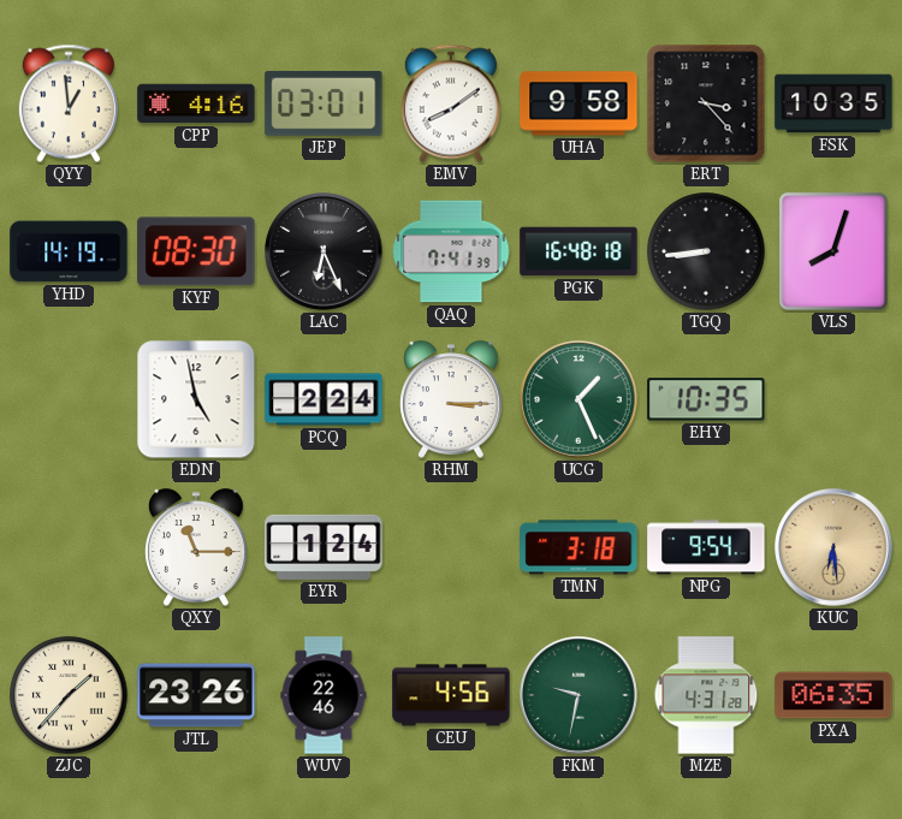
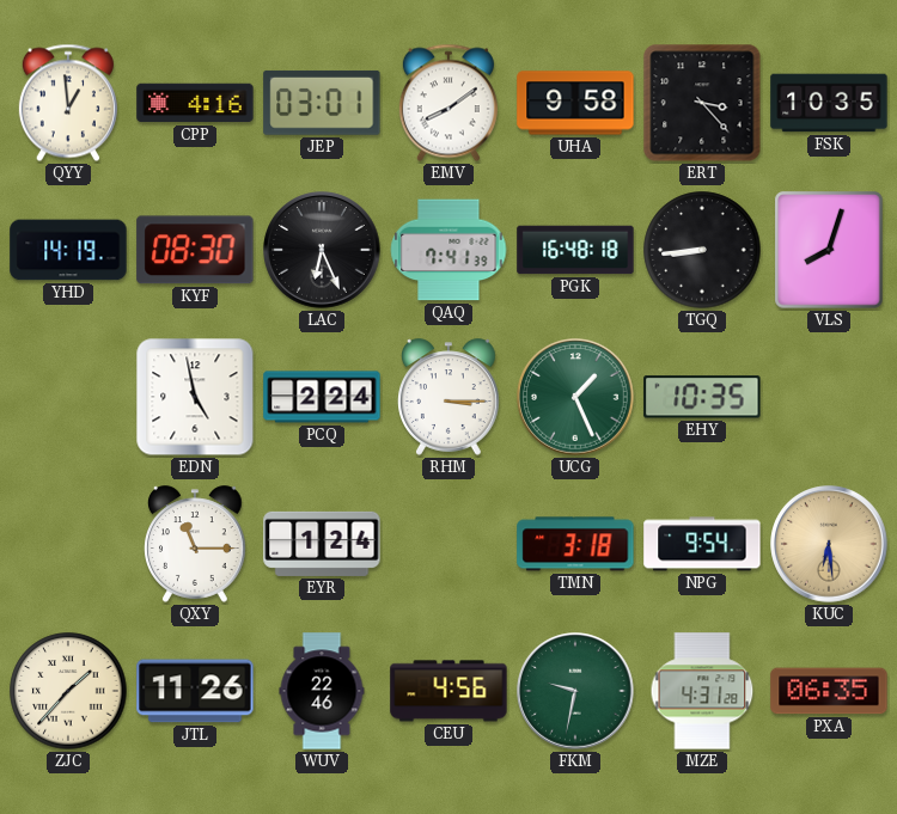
JTL: 23:26 -> 11:26
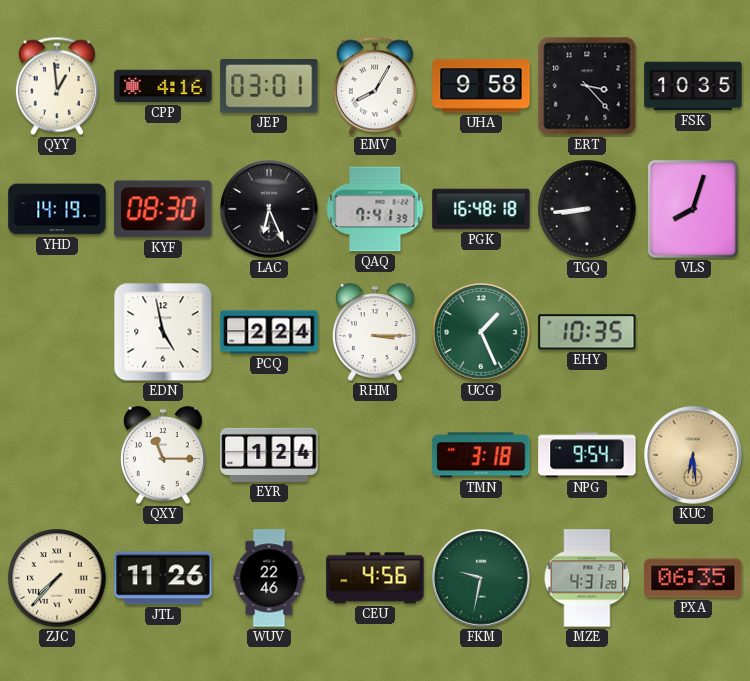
EMV: 8:09 -> 8:05
ZJC: 1:37 -> 7:37
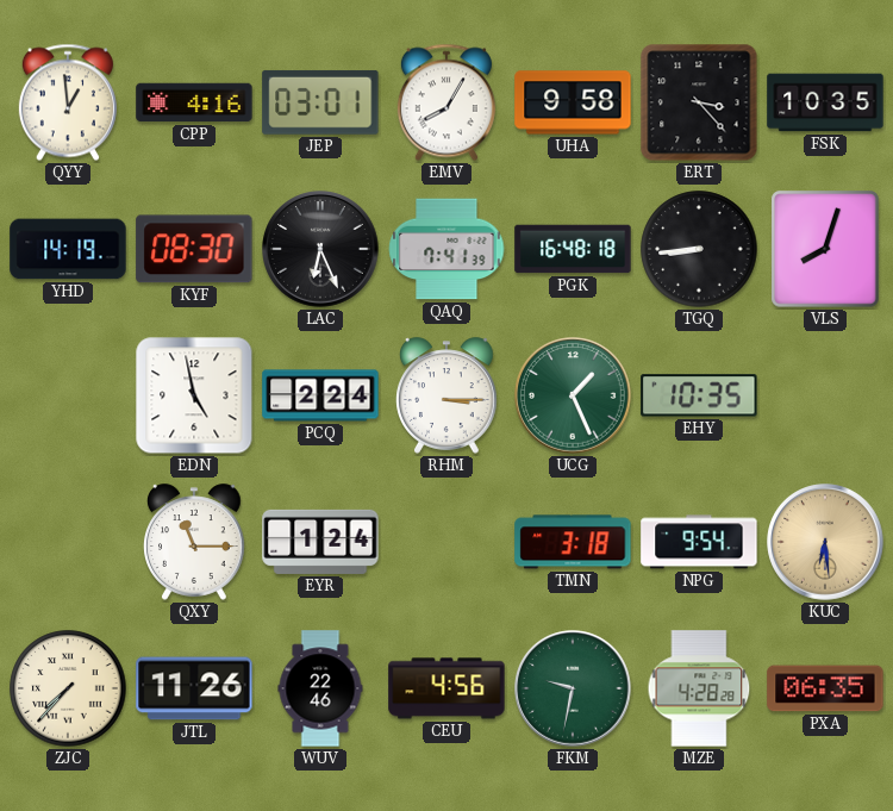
MZE: 4:31 -> 4:28
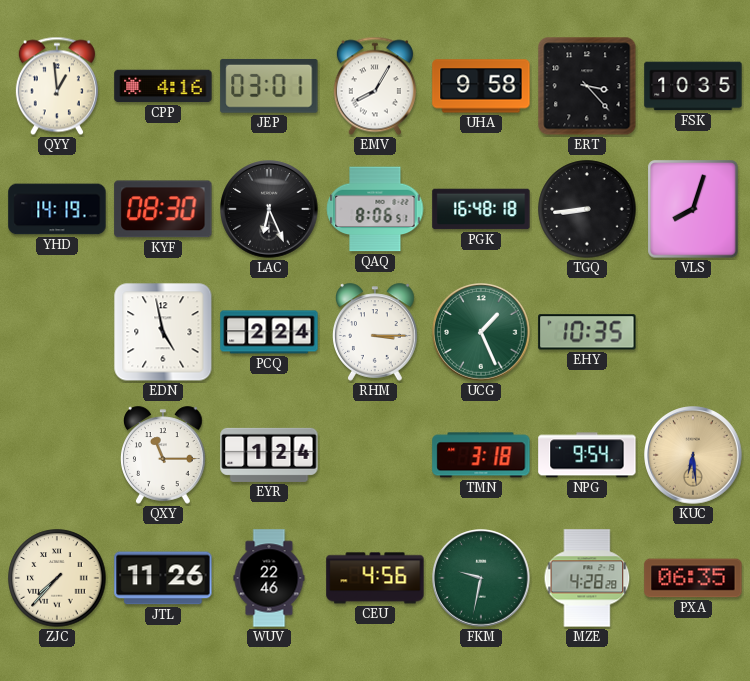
QAQ: 7:41 -> 8:06
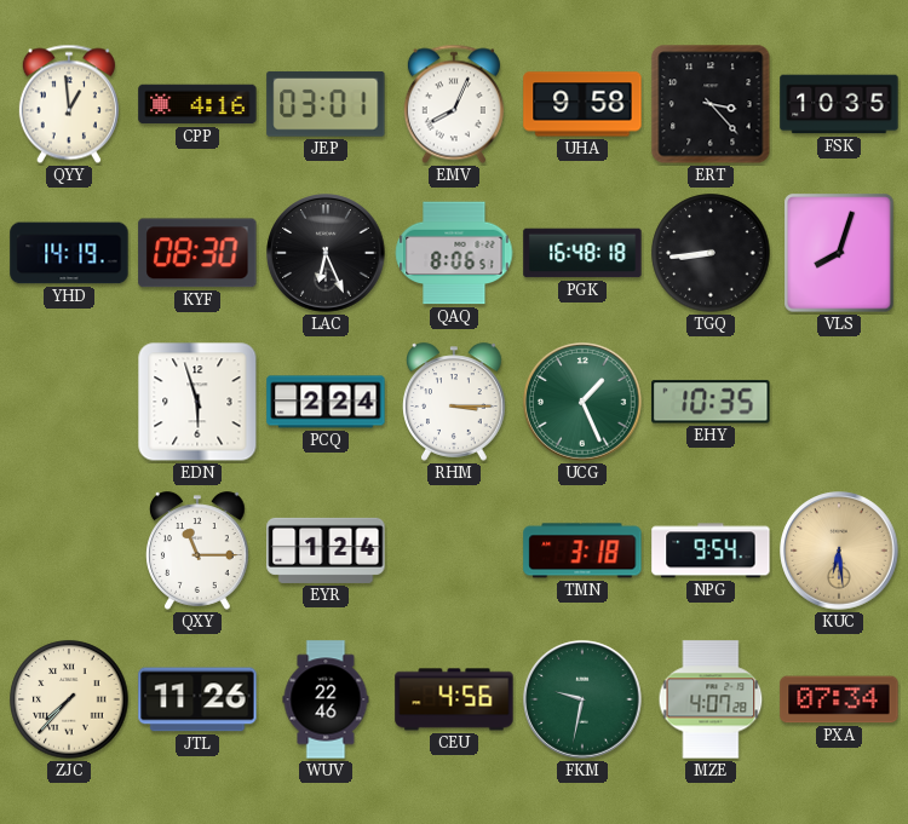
EMV: 8:05 -> 8:04
EDN: 4:58 -> 5:57
MZE: 4:28 -> 4:07
PXA: 06:35 -> 07:34
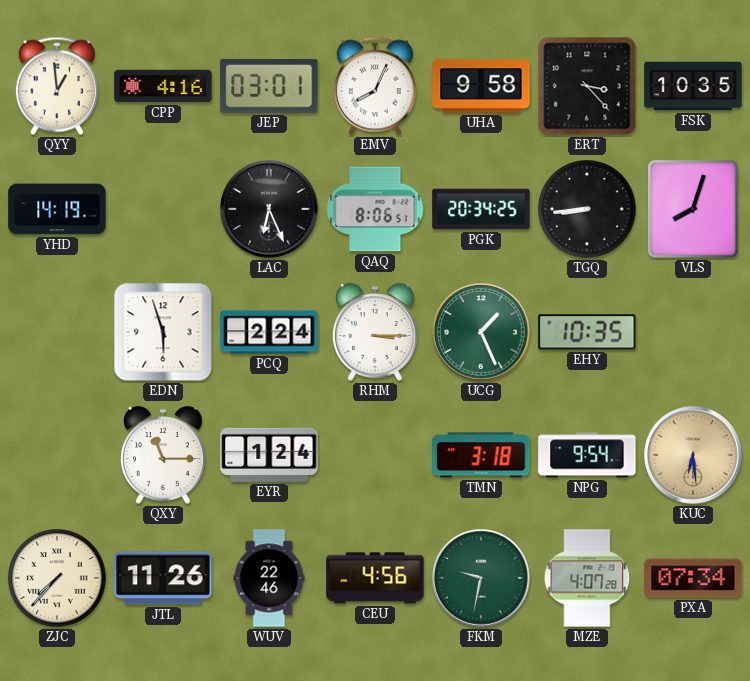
KYF: 08:30 -> none
PGK: 16:48 -> 20:34
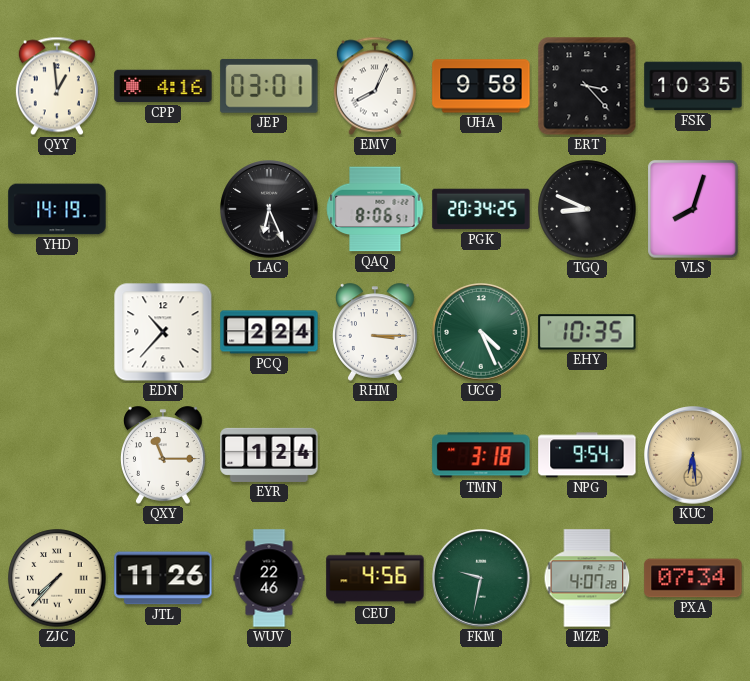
TGQ: 8:44 -> 8:49
EDN: 5:57 -> 10:37
UCG: 1:26 -> 4:26
